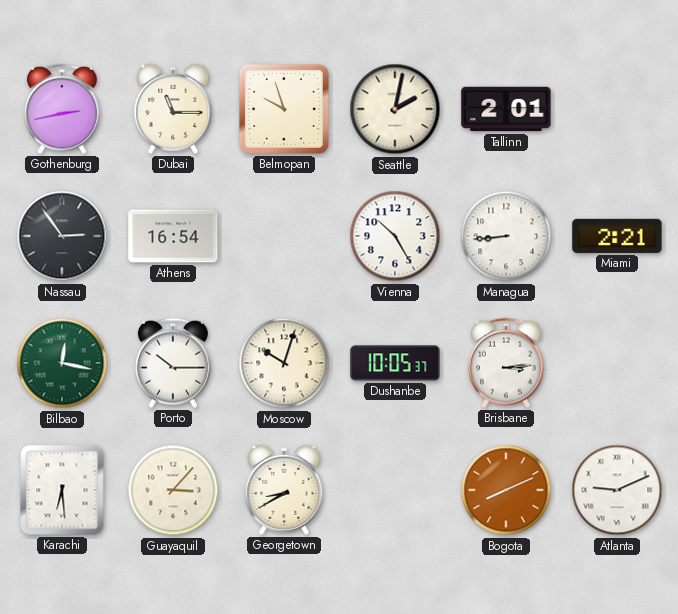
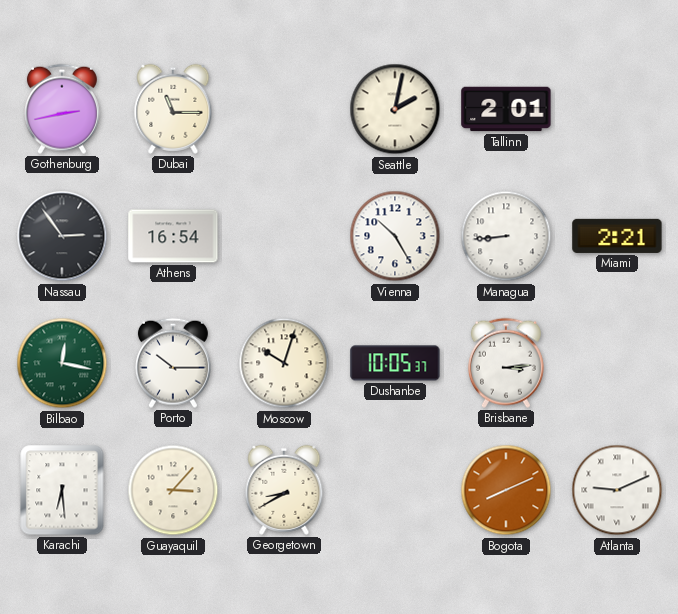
Belmopan: 9:57 -> none
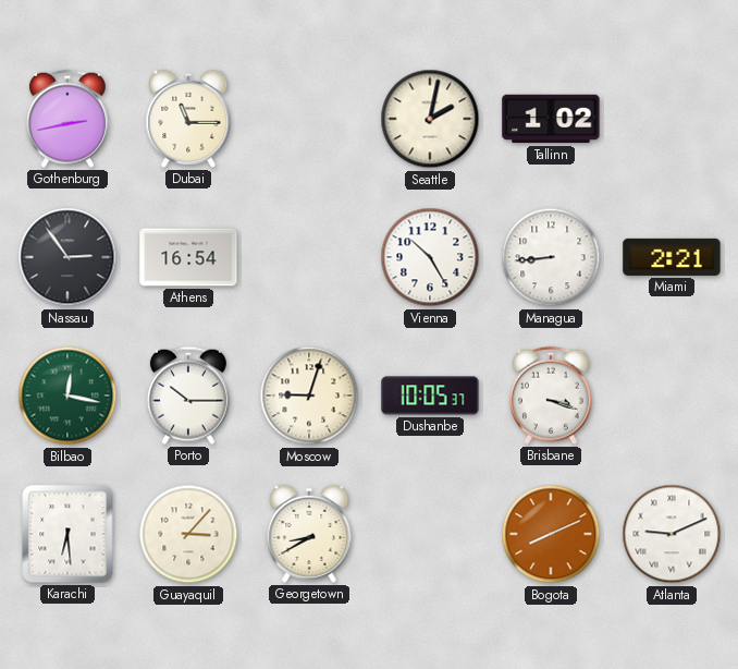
Tallinn: 2:01 -> 1:02
Moscow: 10:03 -> 9:03
Brisbane: 3:14 -> 3:18
